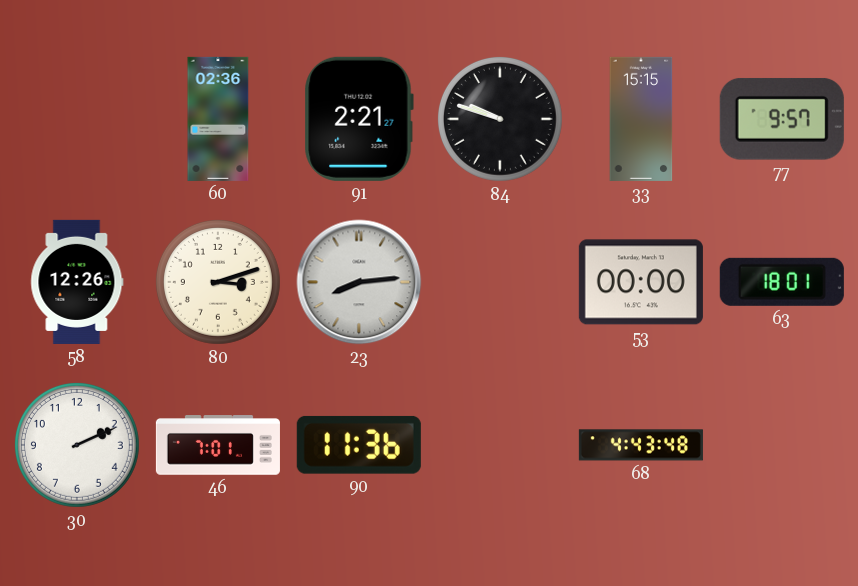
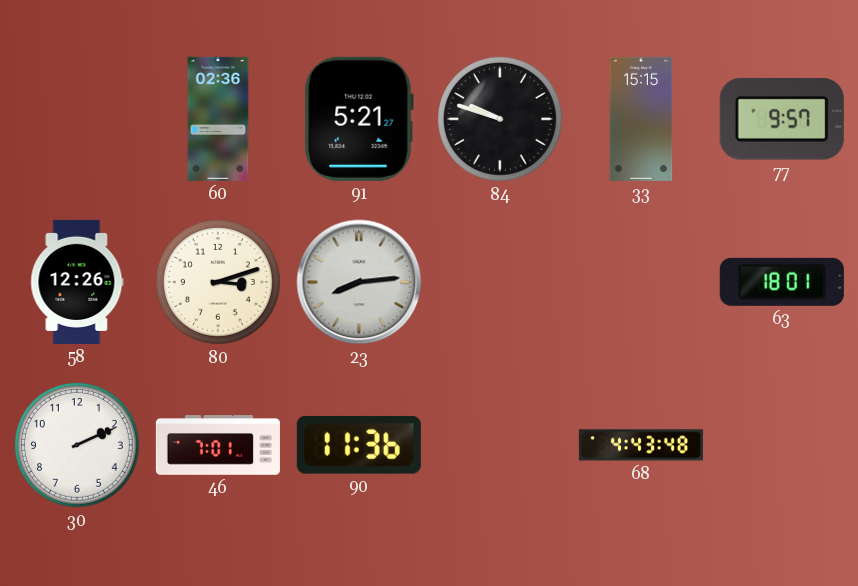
91: 2:21 -> 5:21
53: 00:00 -> none
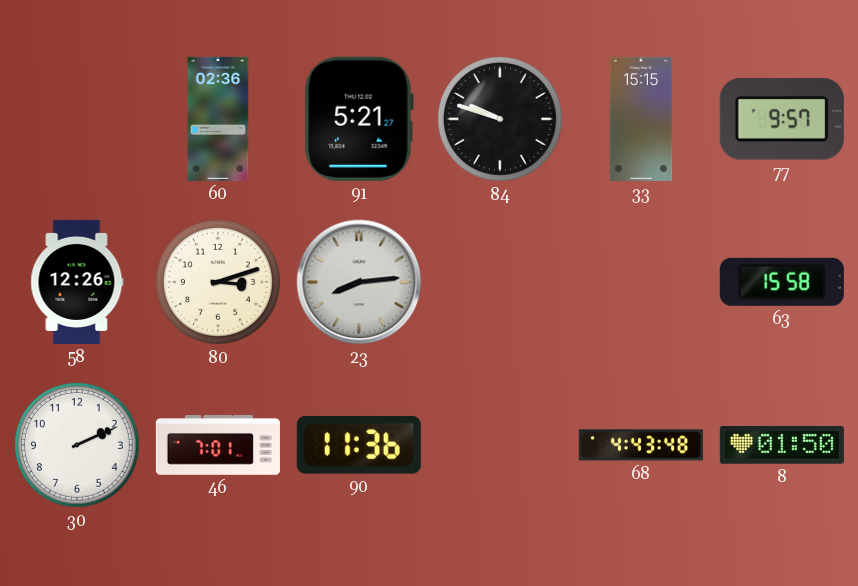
63: 18:01 -> 15:58
8: none -> 01:50
